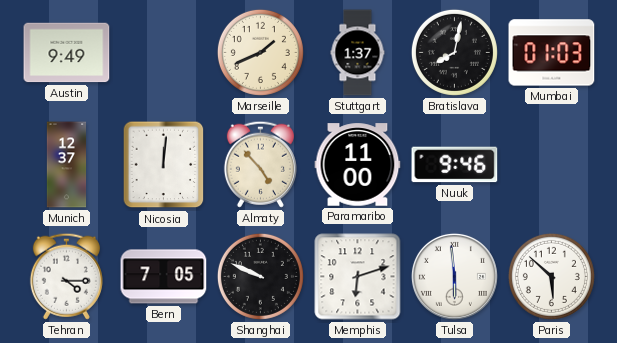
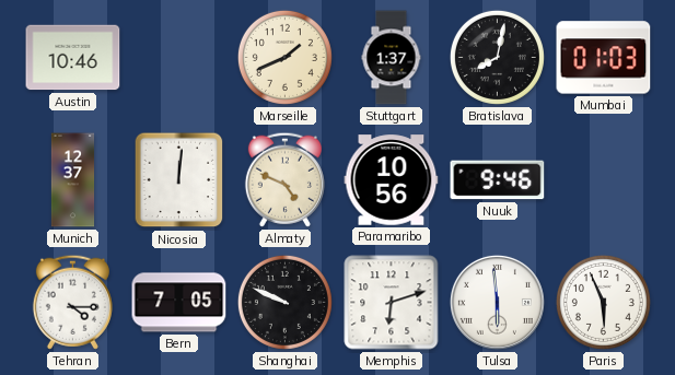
Austin: 9:49 -> 10:46
Almaty: 4:53 -> 4:49
Paramaribo: 11:00 -> 10:56
Paris: 5:52 -> 5:56
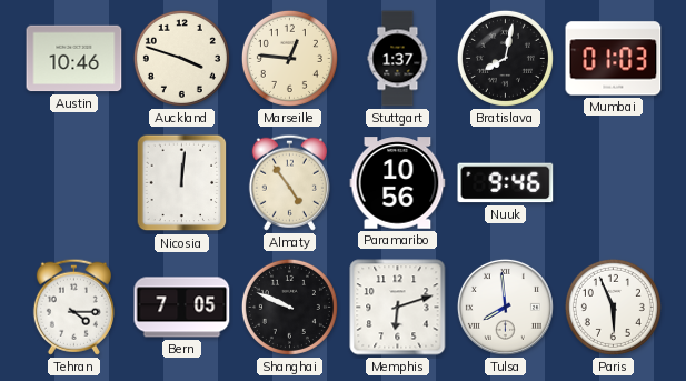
Auckland: none -> 3:48
Marseille: 1:41 -> 12:46
Munich: 12:37 -> none
Almaty: 4:49 -> 4:54
Tulsa: 5:59 -> 7:59
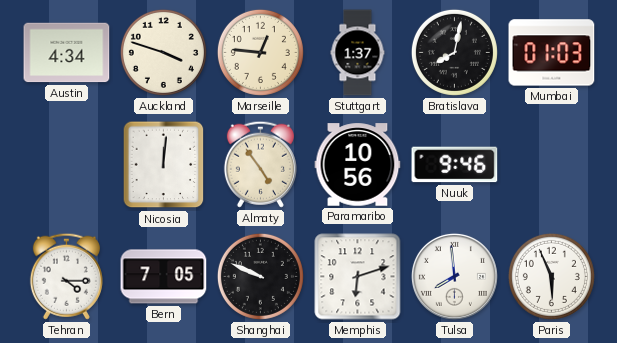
Austin: 10:46 -> 4:34
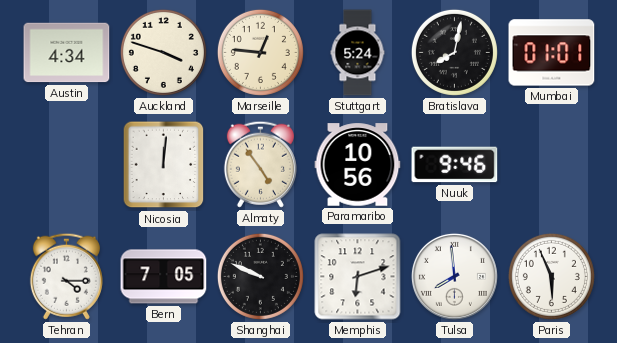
Stuttgart: 1:37 -> 5:24
Mumbai: 01:03 -> 01:01
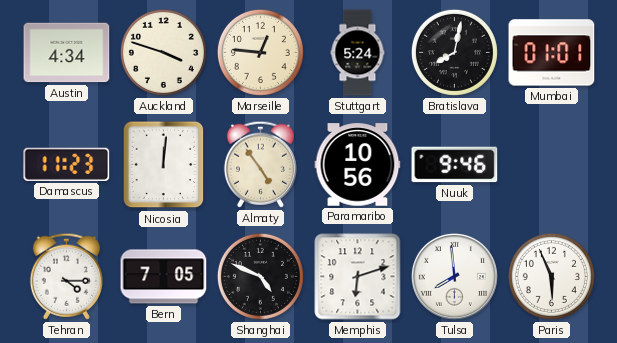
Damascus: none -> 11:23
Shanghai: 9:49 -> 4:49
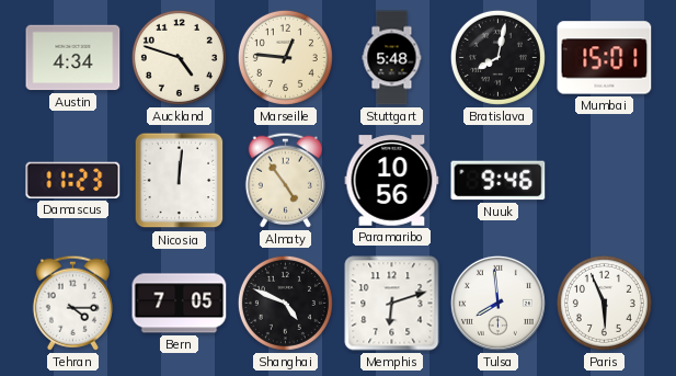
Auckland: 3:48 -> 4:48
Stuttgart: 5:24 -> 5:48
Mumbai: 01:01 -> 15:01
